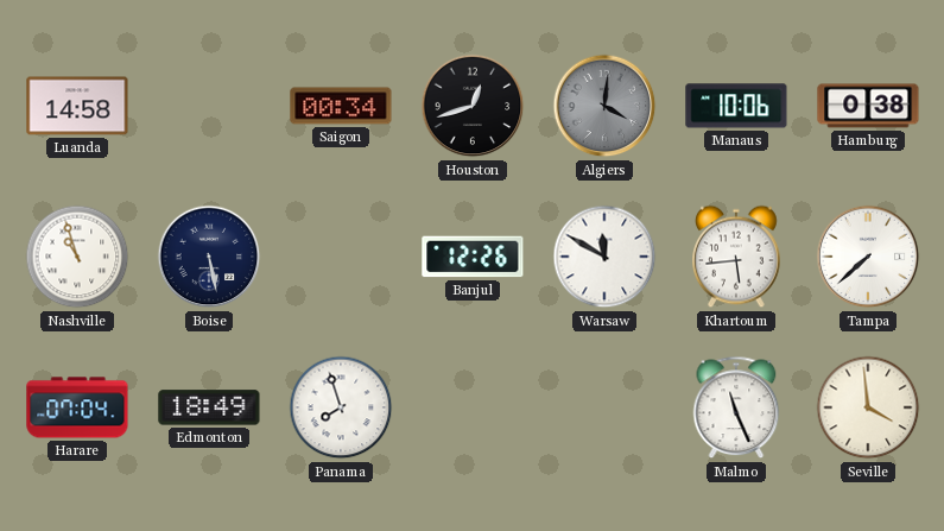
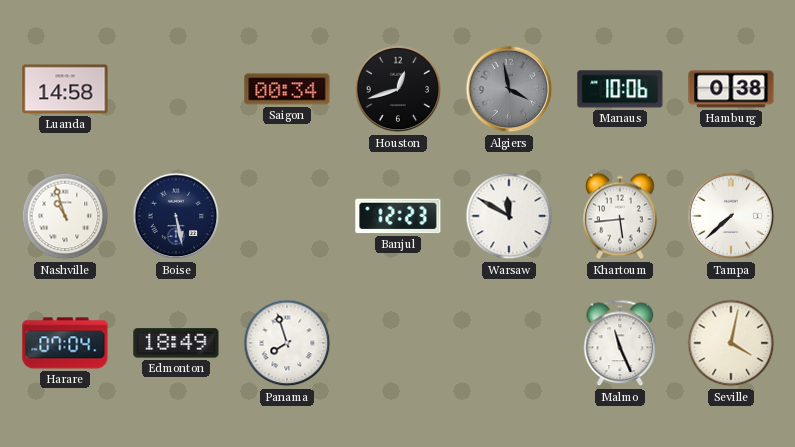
Algiers: 4:01 -> 3:58
Banjul: 12:26 -> 12:23
Seville: 3:59 -> 4:02
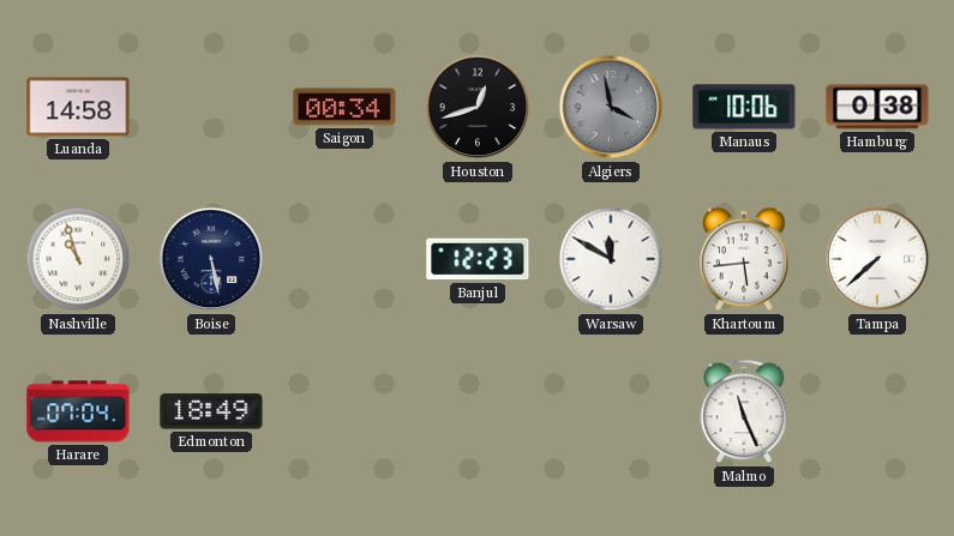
Panama: 7:57 -> none
Seville: 4:02 -> none
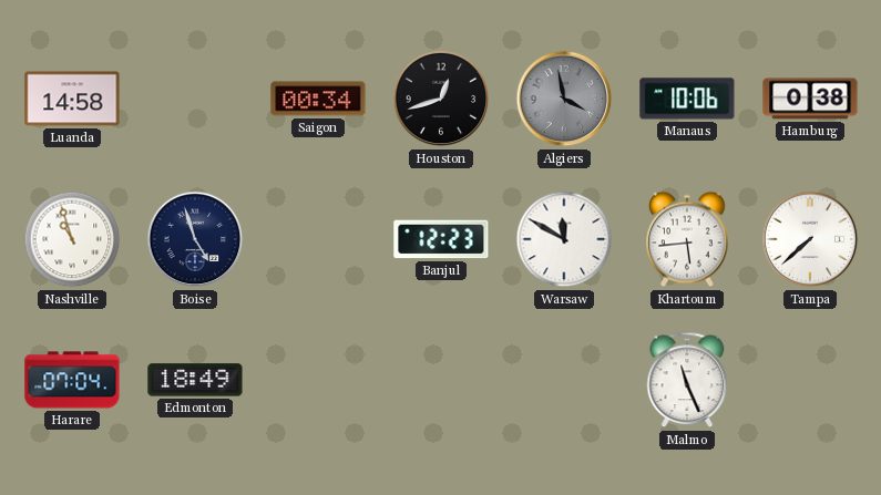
Boise: 5:28 -> 4:57
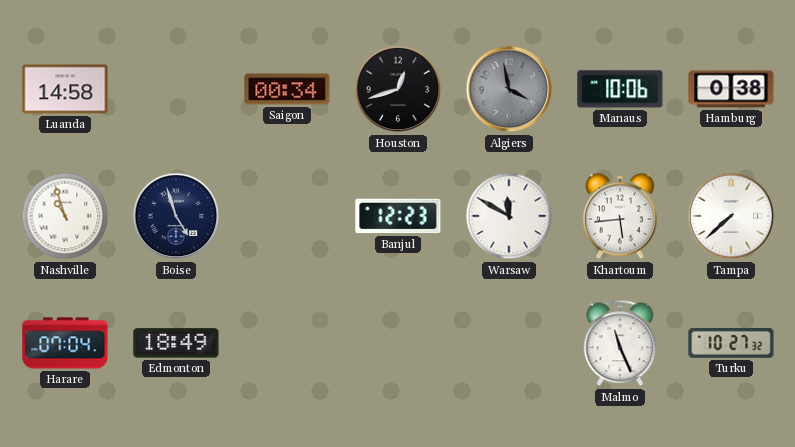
Turku: none -> 10:27
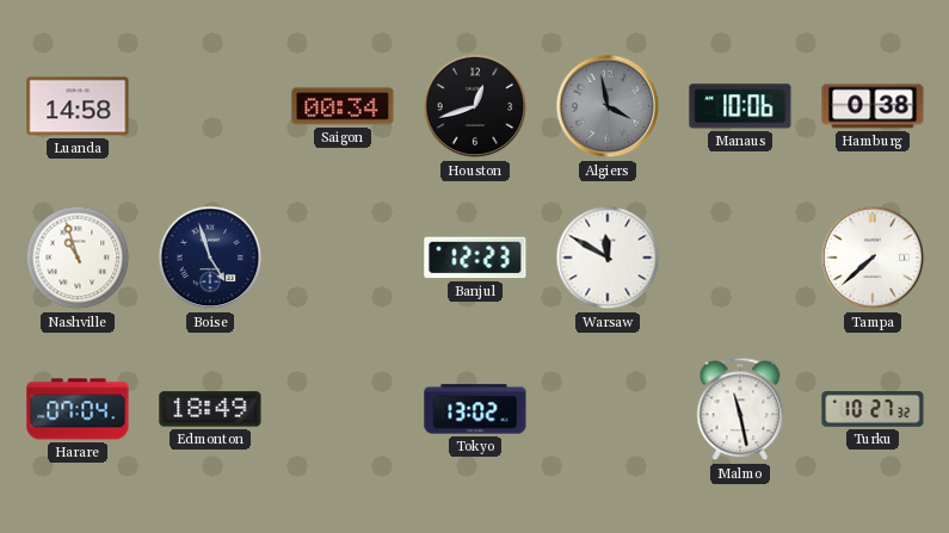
Khartoum: 5:44 -> none
Tokyo: none -> 13:02
Malmo: 11:26 -> 11:28
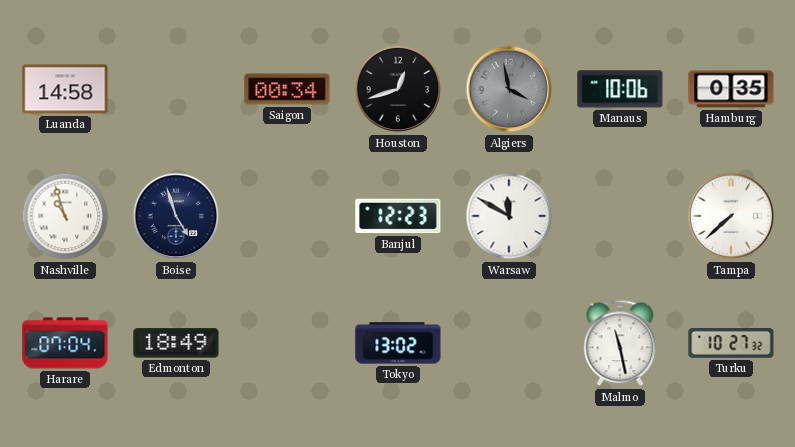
Hamburg: 0:38 -> 0:35
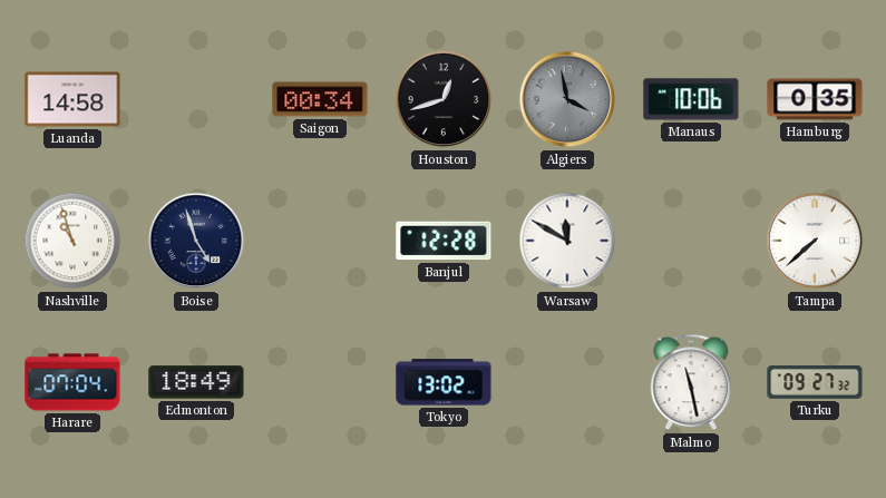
Banjul: 12:23 -> 12:28
Turku: 10:27 -> 09:27
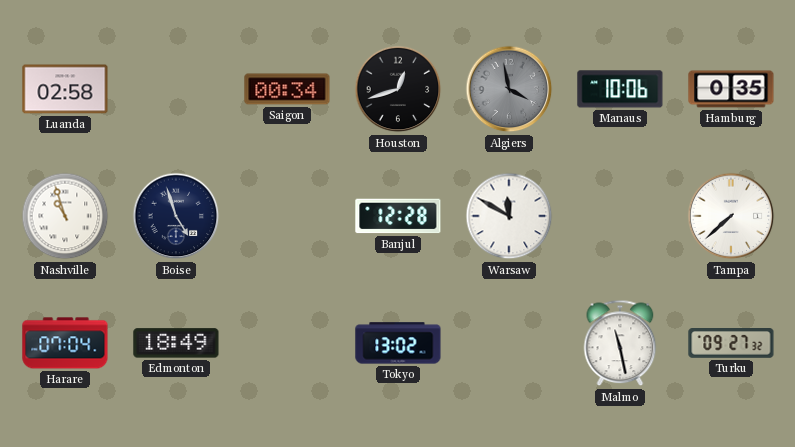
Luanda: 14:58 -> 02:58
